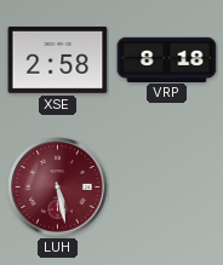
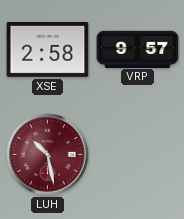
VRP: 8:18 -> 9:57
LUH: 5:28 -> 10:28
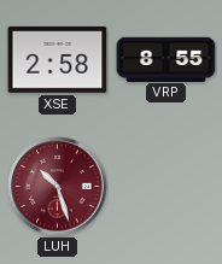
VRP: 9:57 -> 8:55
LUH: 10:28 -> 10:27
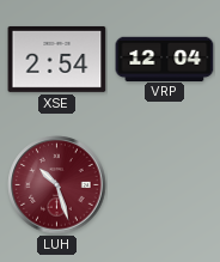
XSE: 2:58 -> 2:54
VRP: 8:55 -> 12:04
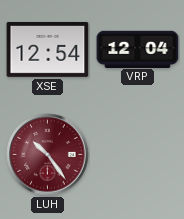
XSE: 2:54 -> 12:54
LUH: 10:27 -> 10:24
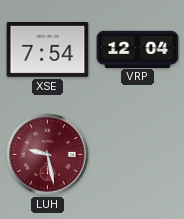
XSE: 12:54 -> 7:54
LUH: 10:24 -> 9:28
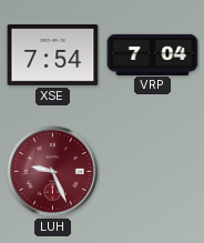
VRP: 12:04 -> 7:04
LUH: 9:28 -> 9:26
